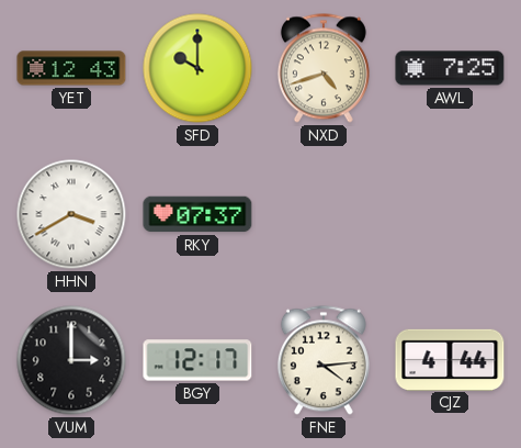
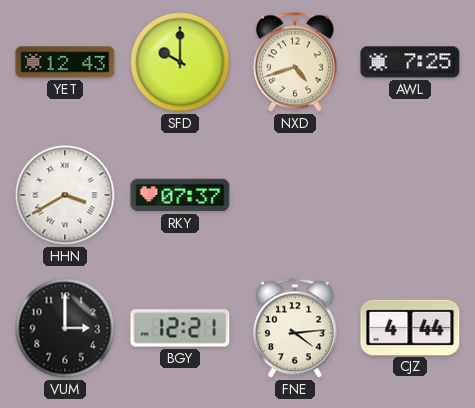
BGY: 12:17 -> 12:21
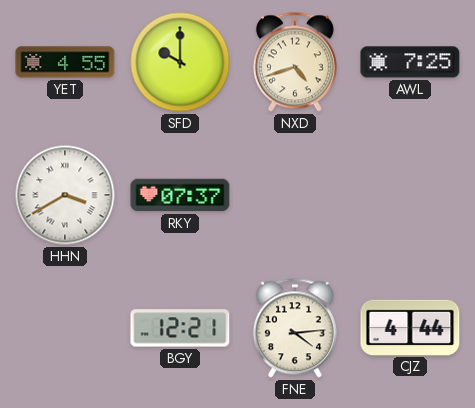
YET: 12:43 -> 4:55
VUM: 3:00 -> none
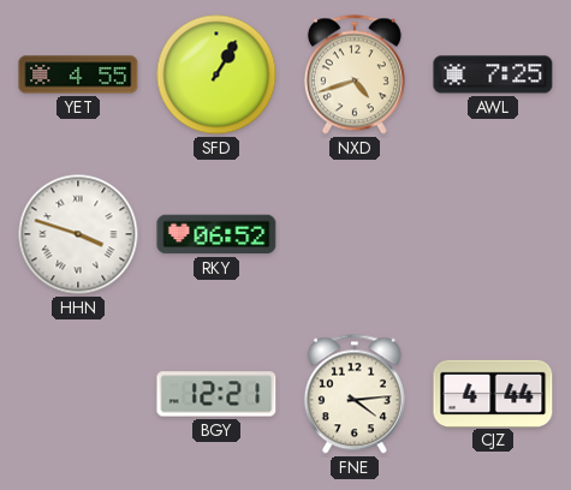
SFD: 10:00 -> 1:05
HHN: 3:40 -> 3:48
RKY: 07:37 -> 06:52
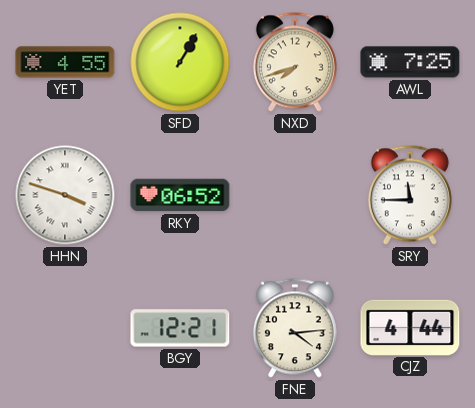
NXD: 4:42 -> 7:42
SRY: none -> 11:45
